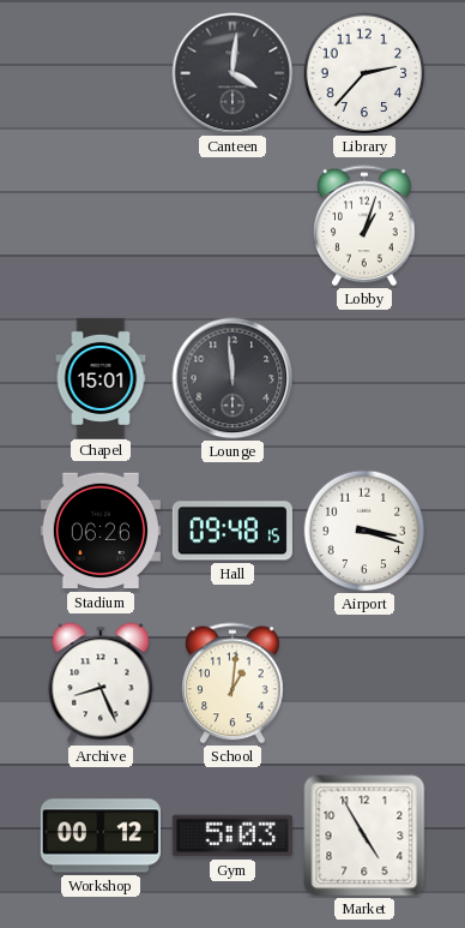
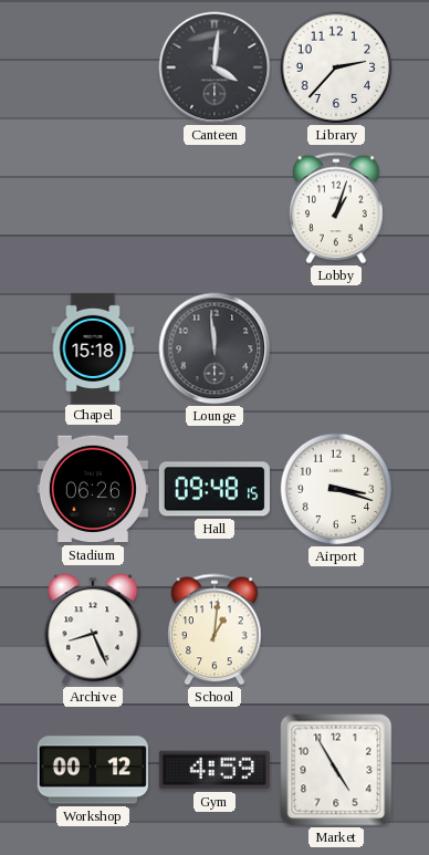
Chapel: 15:01 -> 15:18
Gym: 5:03 -> 4:59
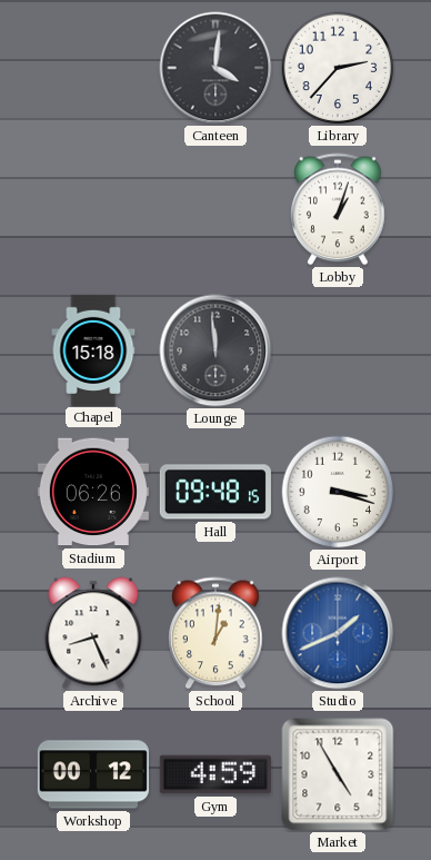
Studio: none -> 1:41
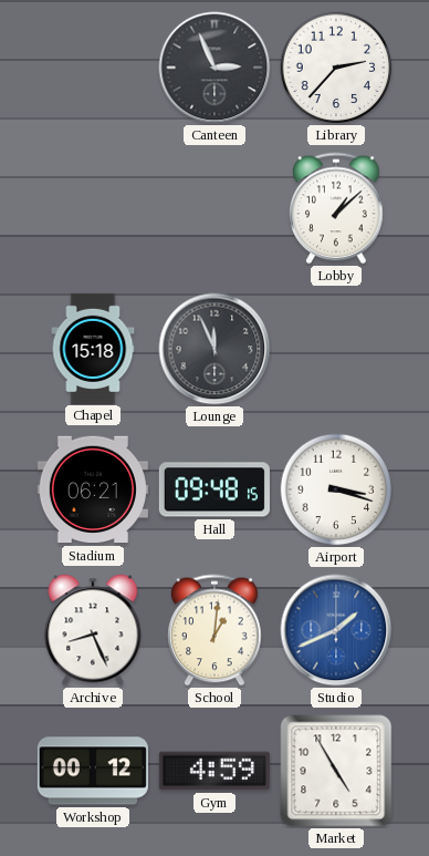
Canteen: 4:01 -> 2:56
Lobby: 1:03 -> 1:08
Lounge: 11:59 -> 11:56
Stadium: 06:26 -> 06:21
